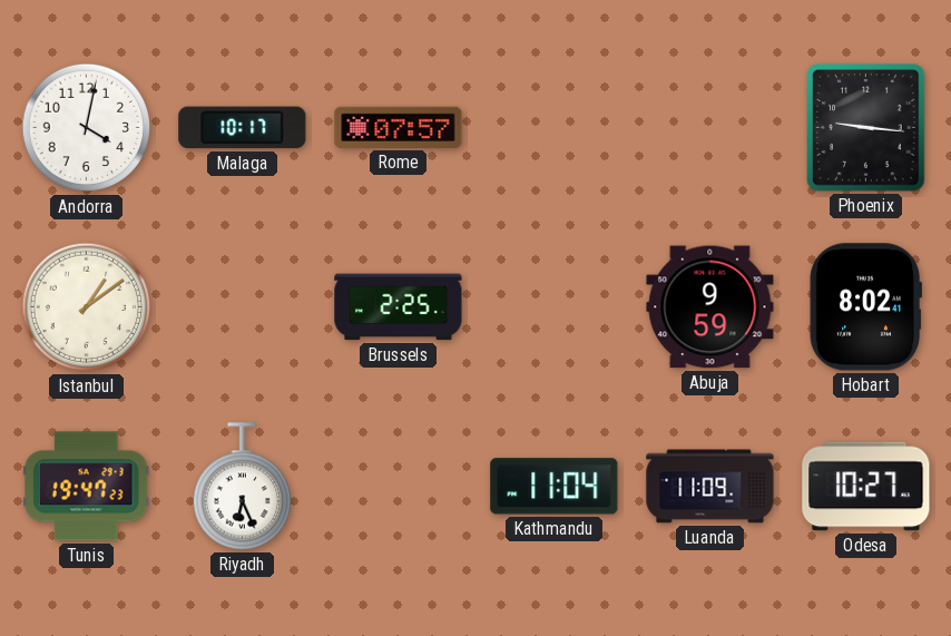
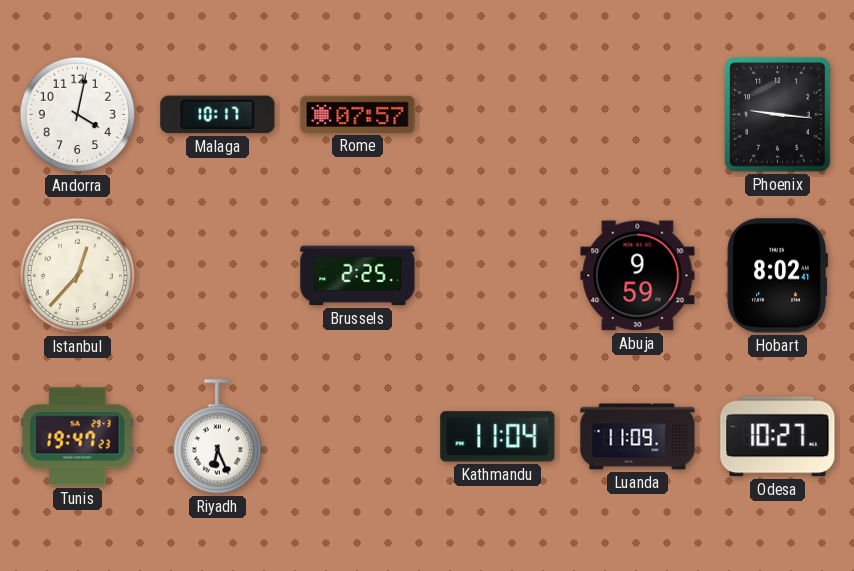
Istanbul: 1:09 -> 12:37
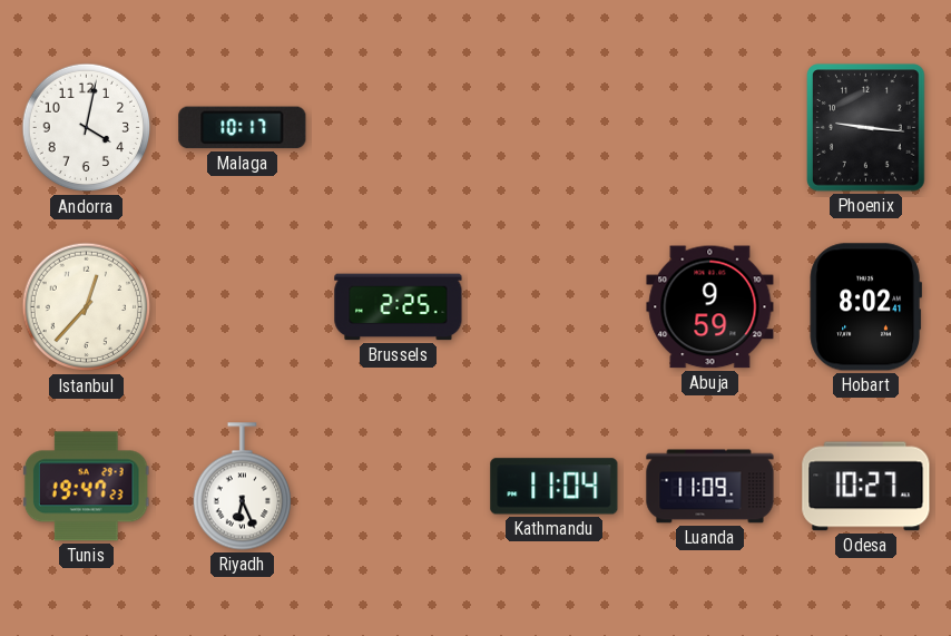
Rome: 07:57 -> none
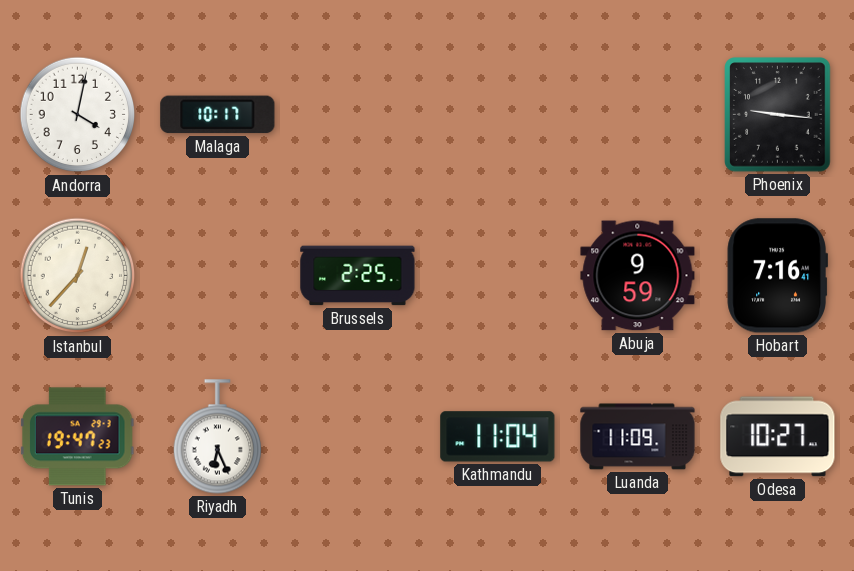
Hobart: 8:02 -> 7:16
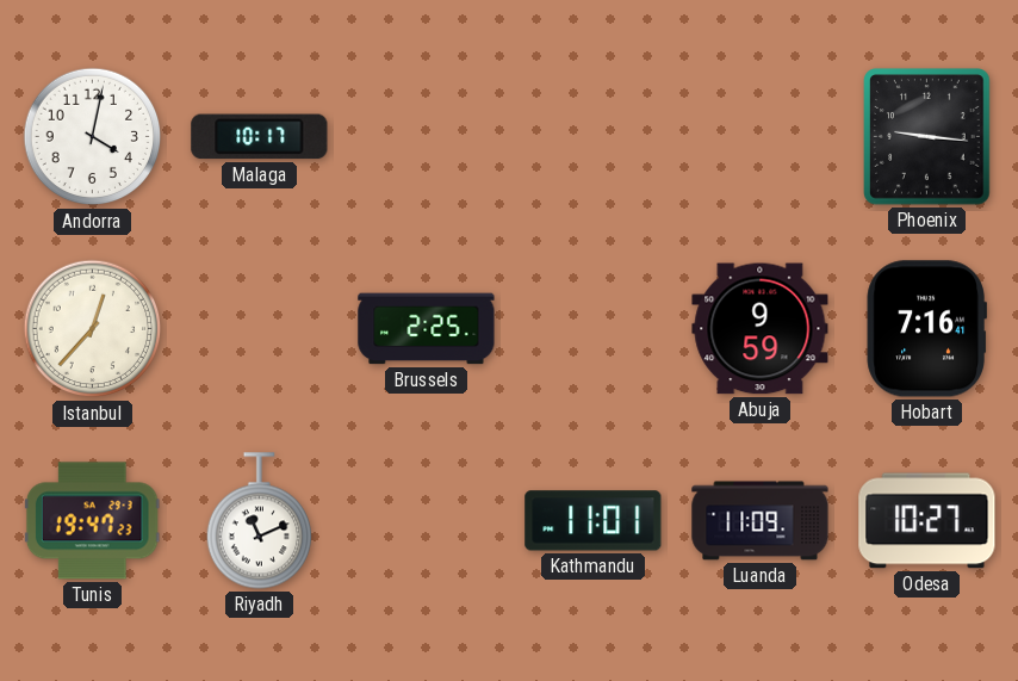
Riyadh: 6:26 -> 11:11
Kathmandu: 11:04 -> 11:01
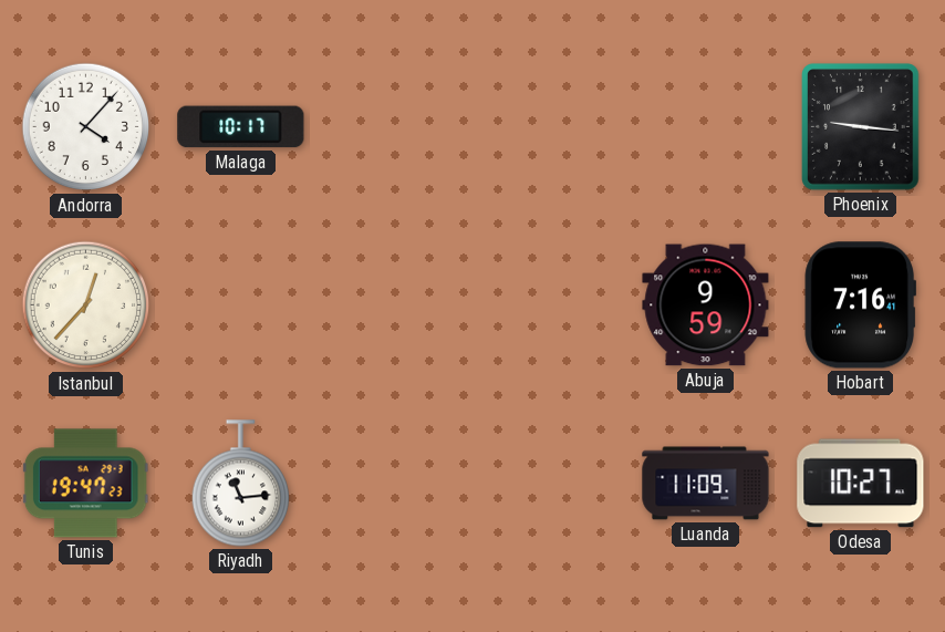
Andorra: 4:02 -> 4:07
Brussels: 2:25 -> none
Riyadh: 11:11 -> 11:14
Kathmandu: 11:01 -> none
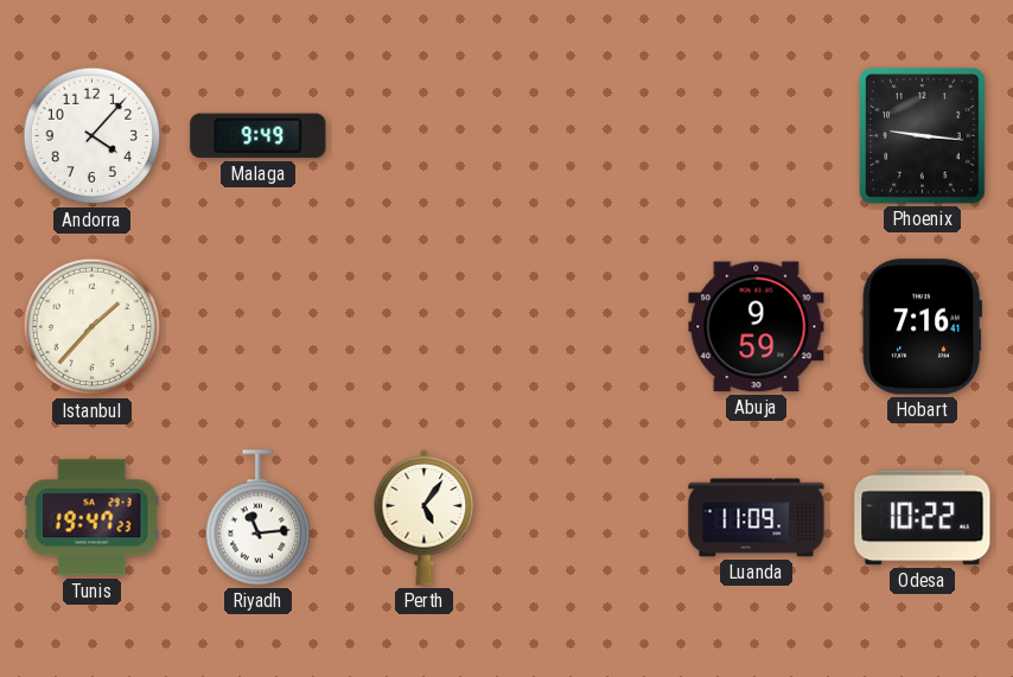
Malaga: 10:17 -> 9:49
Istanbul: 12:37 -> 1:37
Perth: none -> 5:06
Odesa: 10:27 -> 10:22
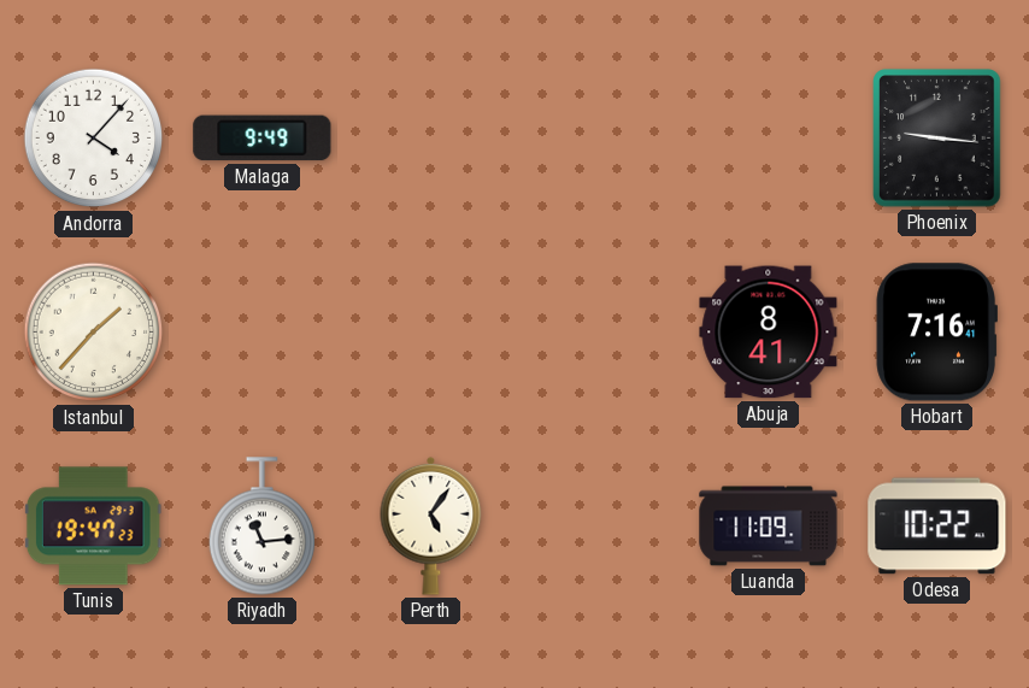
Abuja: 9:59 -> 8:41
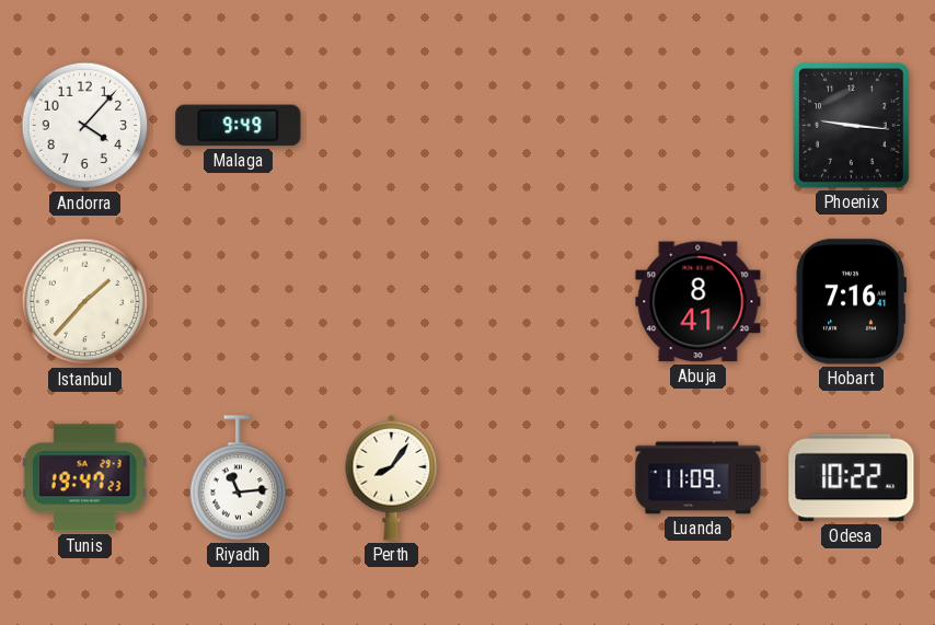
Perth: 5:06 -> 8:06
